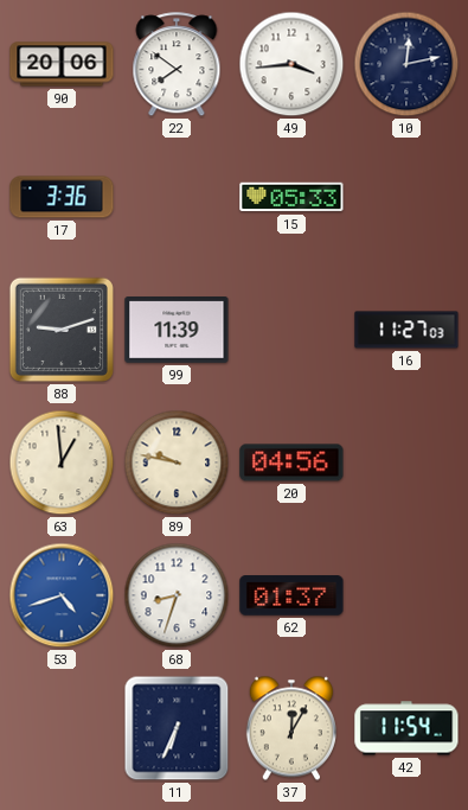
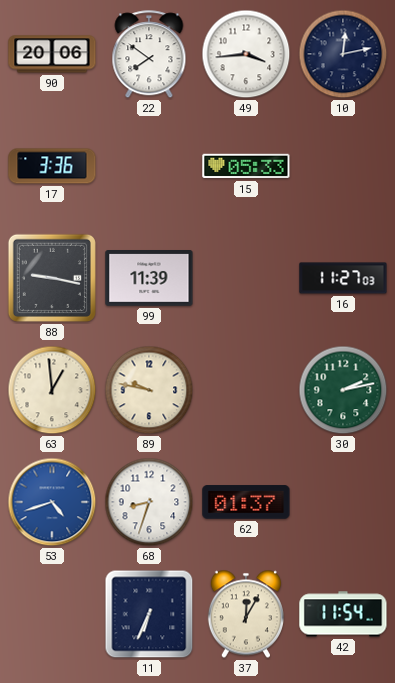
88: 9:12 -> 9:17
20: 04:56 -> none
30: none -> 2:13
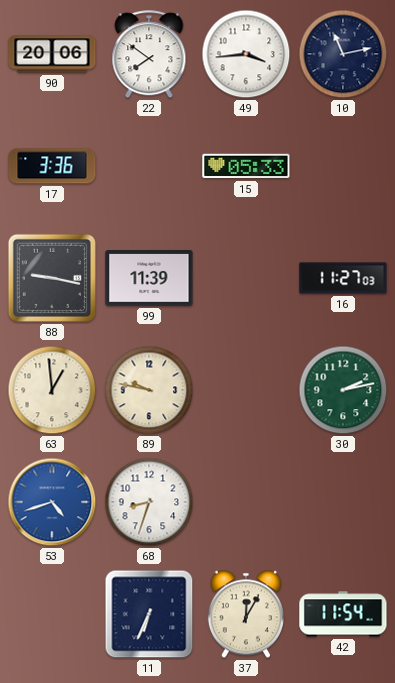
10: 12:13 -> 11:13
62: 01:37 -> none
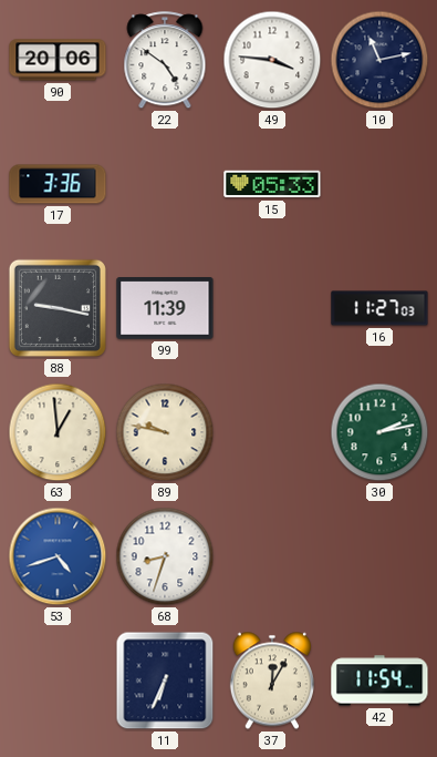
22: 7:51 -> 4:51
49: 3:44 -> 3:46
